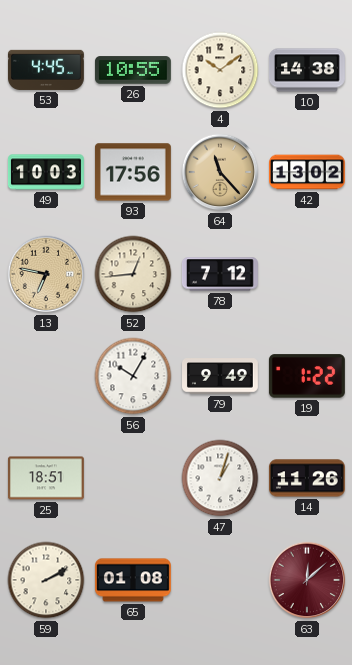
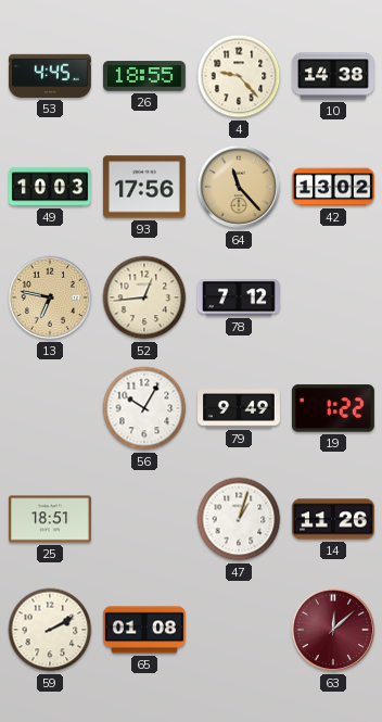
26: 10:55 -> 18:55
4: 10:09 -> 9:23
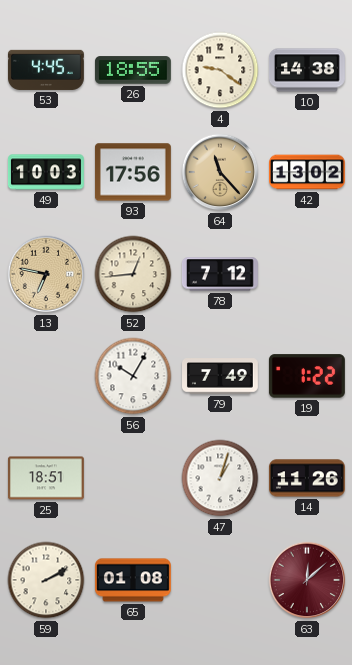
4: 9:23 -> 9:21
79: 9:49 -> 7:49
